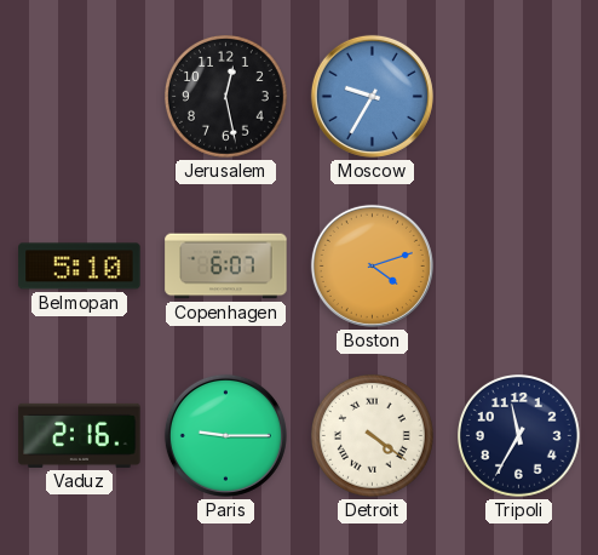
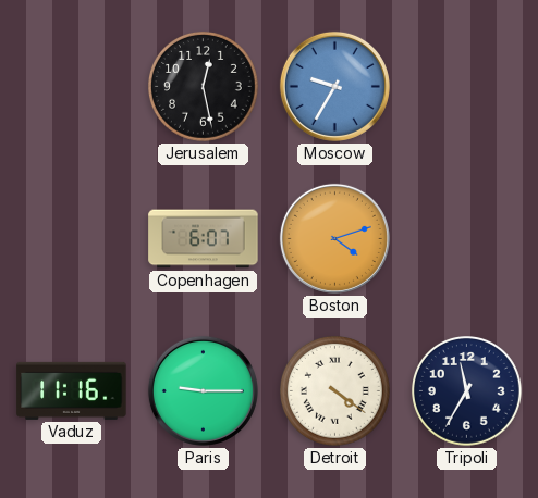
Belmopan: 5:10 -> none
Vaduz: 2:16 -> 11:16
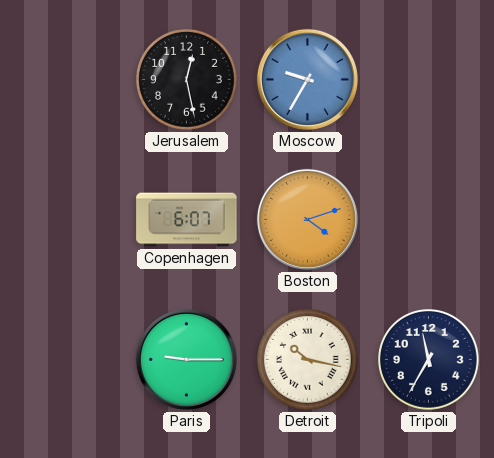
Vaduz: 11:16 -> none
Detroit: 4:21 -> 10:17
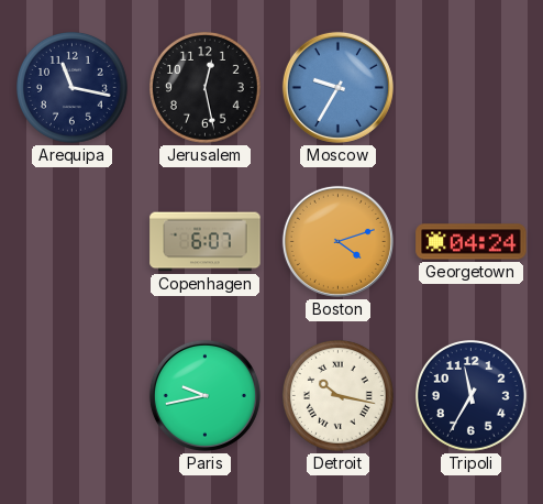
Arequipa: none -> 11:17
Georgetown: none -> 04:24
Paris: 9:15 -> 9:43
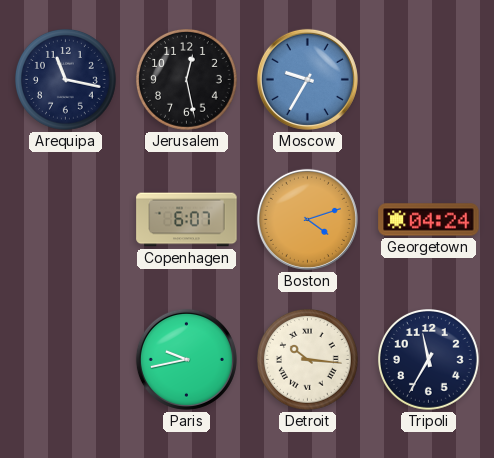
Detroit: 10:17 -> 10:16
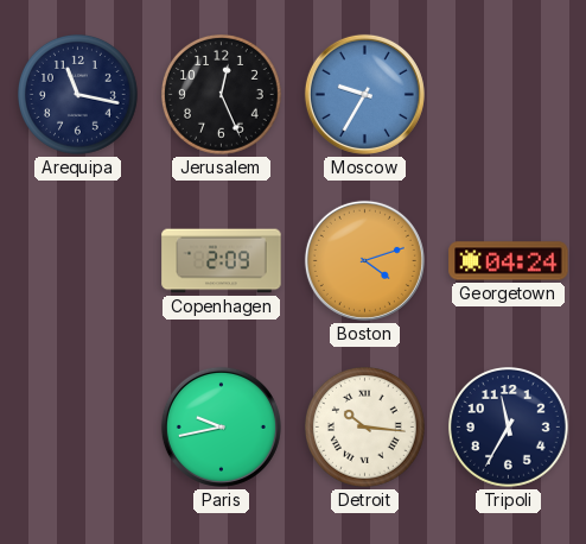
Jerusalem: 12:28 -> 12:26
Copenhagen: 6:07 -> 2:09
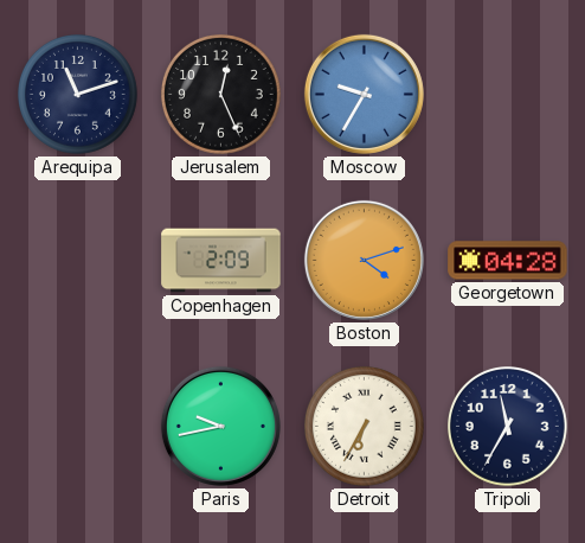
Arequipa: 11:17 -> 11:12
Georgetown: 04:24 -> 04:28
Detroit: 10:16 -> 6:35
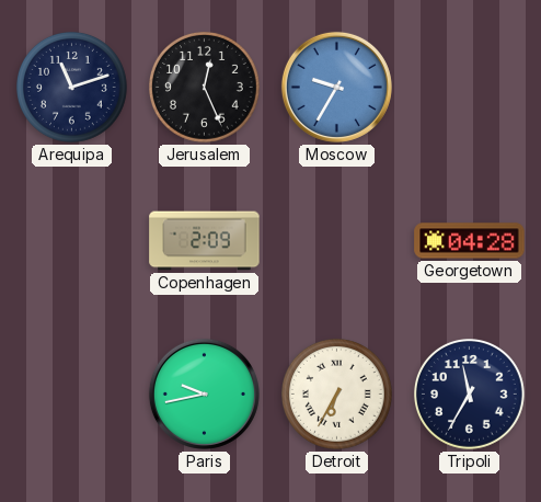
Boston: 4:12 -> none
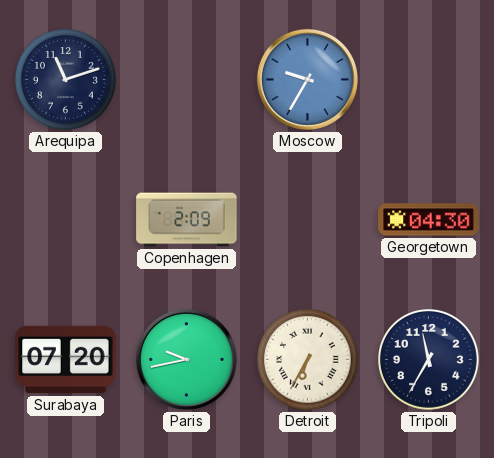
Jerusalem: 12:26 -> none
Georgetown: 04:28 -> 04:30
Surabaya: none -> 07:20
